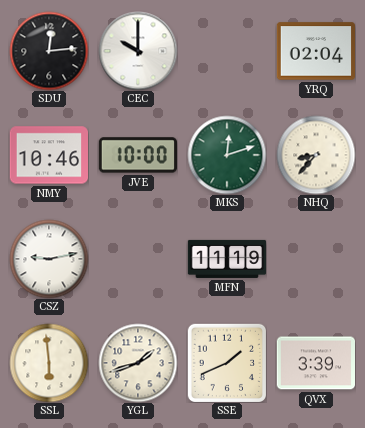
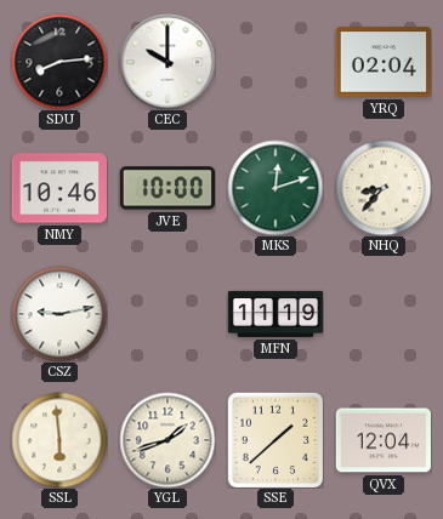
SDU: 12:14 -> 8:14
SSE: 1:41 -> 1:38
QVX: 3:39 -> 12:04
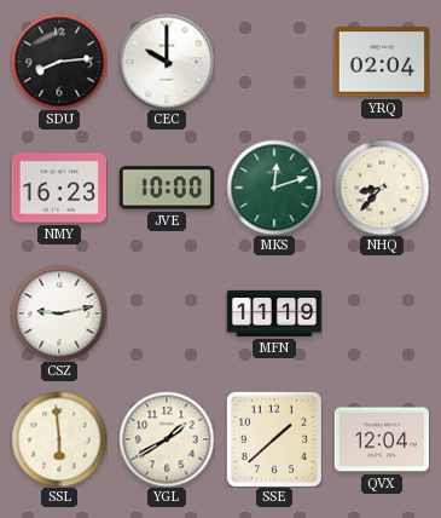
NMY: 10:46 -> 16:23
YGL: 1:42 -> 1:40
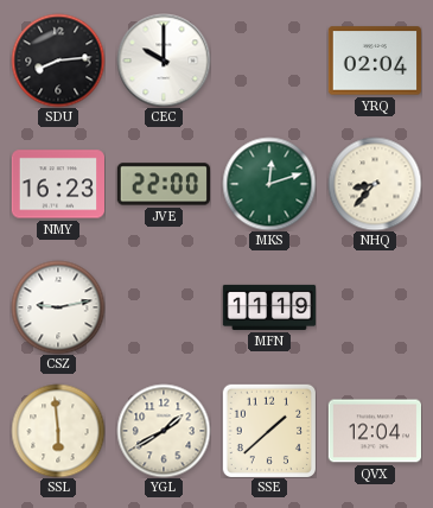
JVE: 10:00 -> 22:00
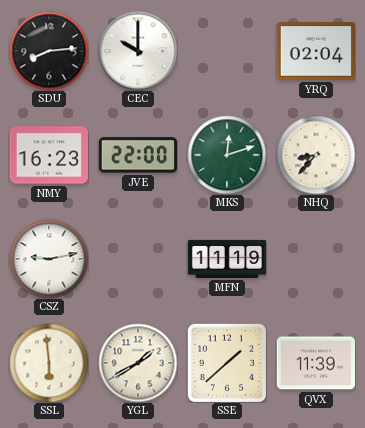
QVX: 12:04 -> 11:39
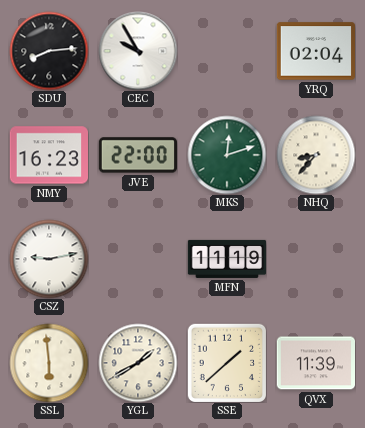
CEC: 10:00 -> 9:55
